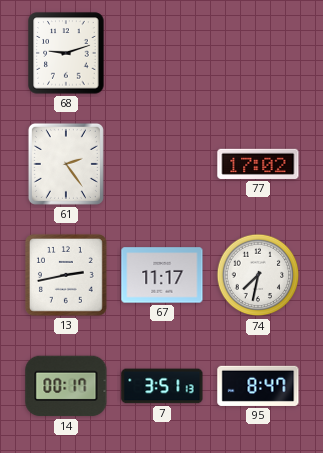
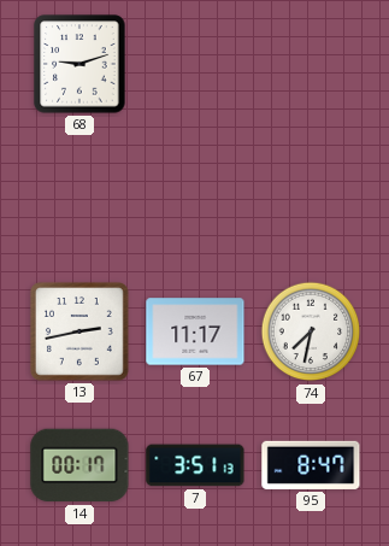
61: 2:24 -> none
77: 17:02 -> none
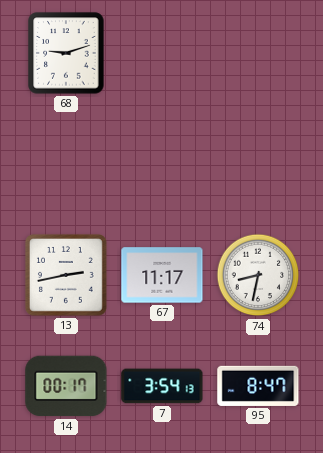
74: 7:32 -> 8:32
7: 3:51 -> 3:54
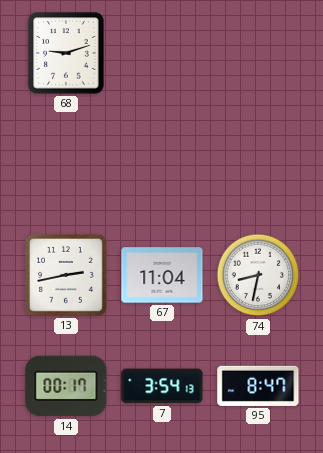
67: 11:17 -> 11:04
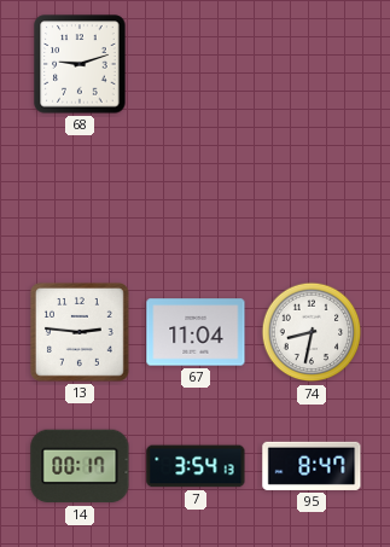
13: 2:43 -> 2:46
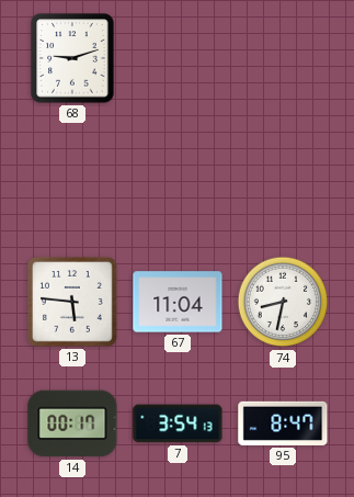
13: 2:46 -> 5:46
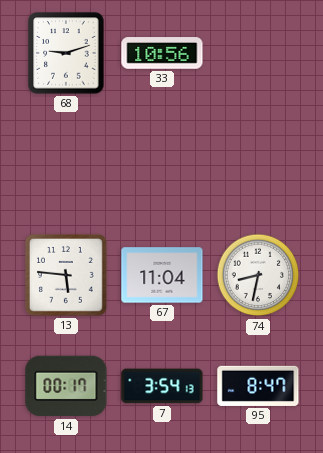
33: none -> 10:56
